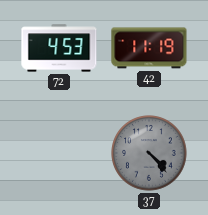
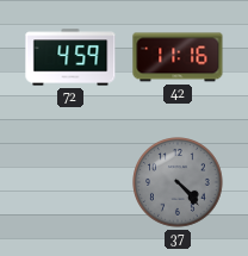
72: 4:53 -> 4:59
42: 11:19 -> 11:16
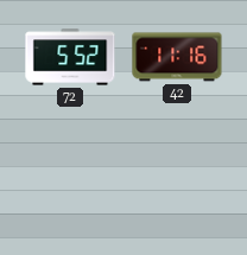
72: 4:59 -> 5:52
37: 4:23 -> none
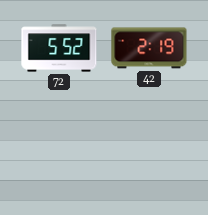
42: 11:16 -> 2:19
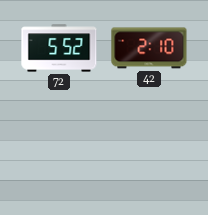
42: 2:19 -> 2:10
